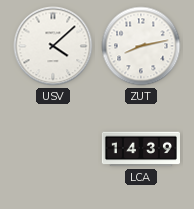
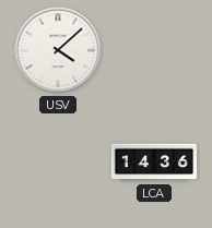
ZUT: 8:13 -> none
LCA: 14:39 -> 14:36
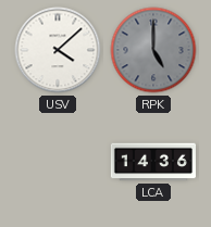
RPK: none -> 5:00
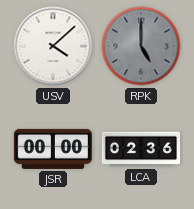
JSR: none -> 00:00
LCA: 14:36 -> 02:36
